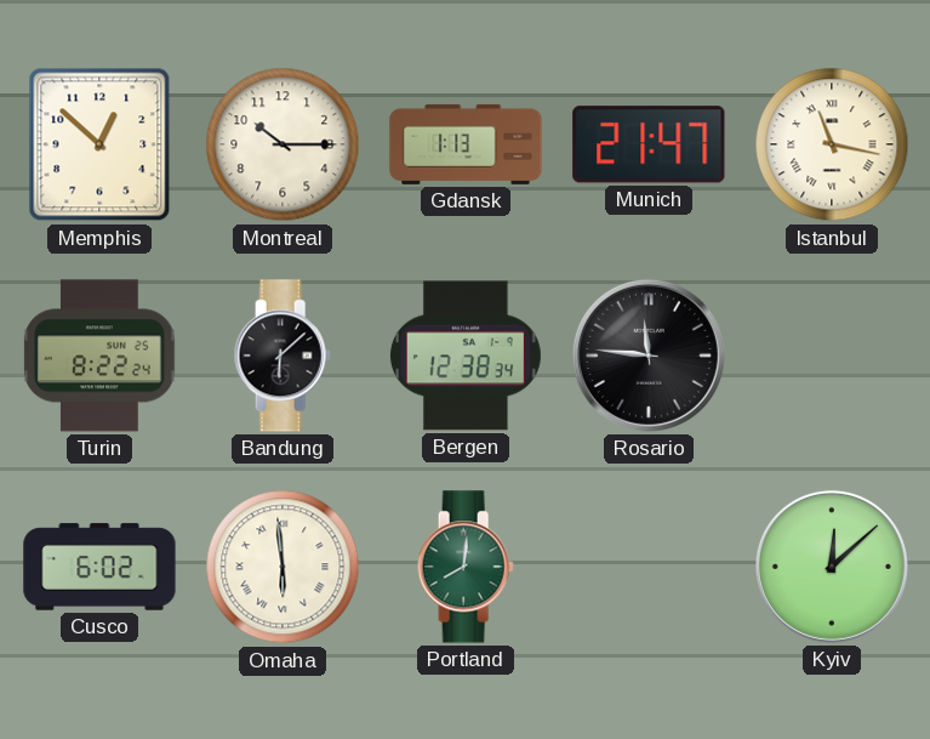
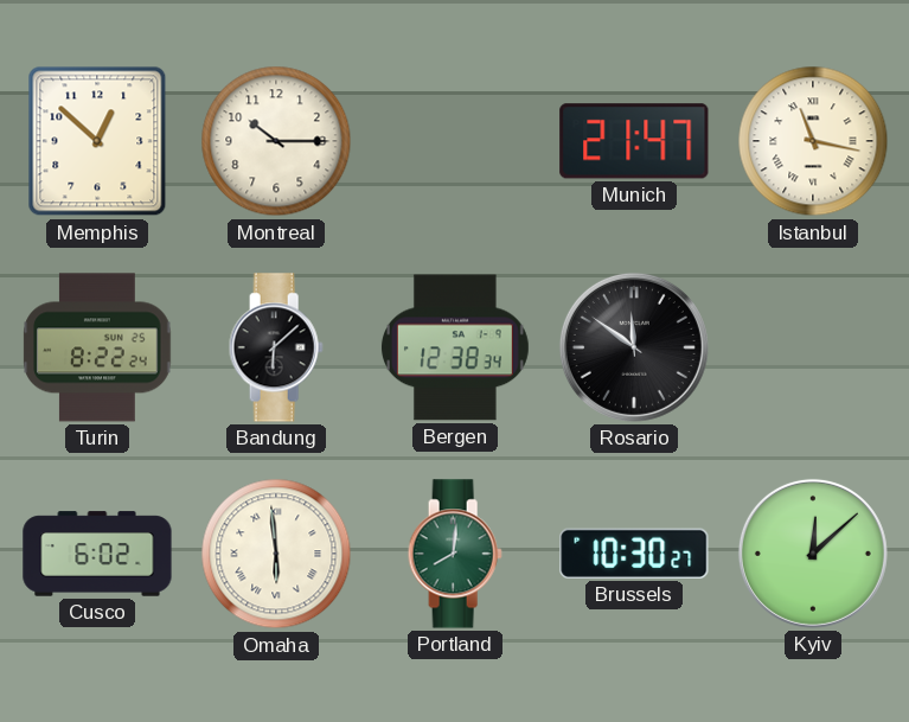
Gdansk: 1:13 -> none
Rosario: 11:46 -> 11:51
Brussels: none -> 10:30
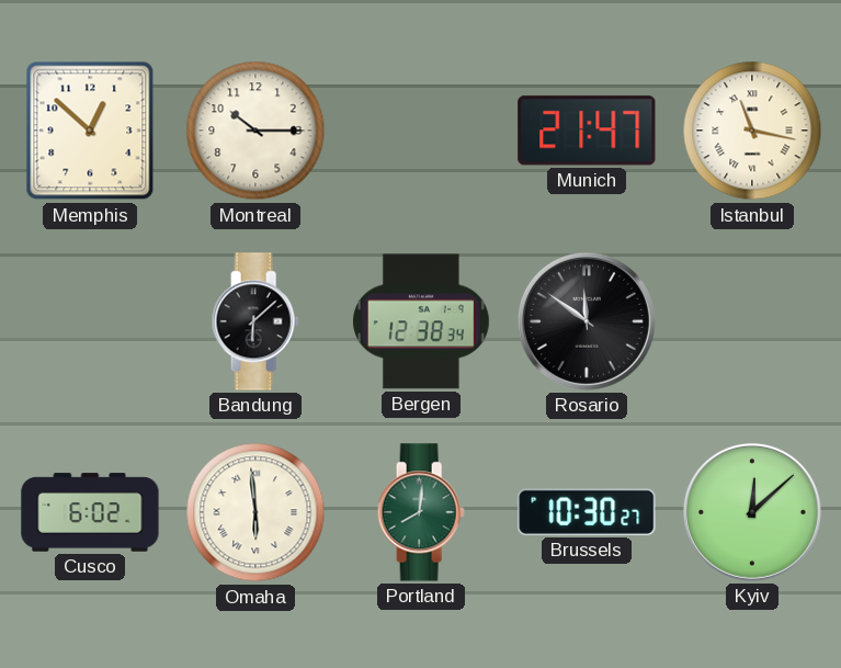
Turin: 8:22 -> none
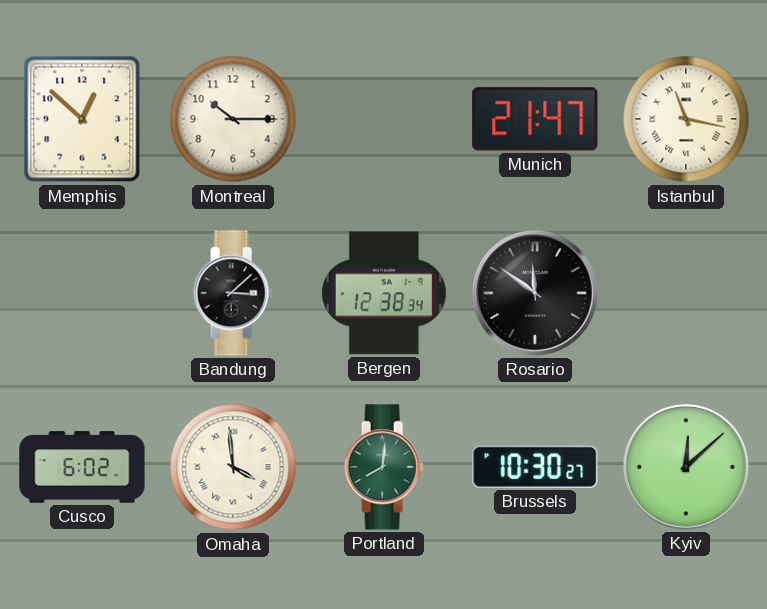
Bandung: 6:08 -> 3:08
Omaha: 5:59 -> 3:59
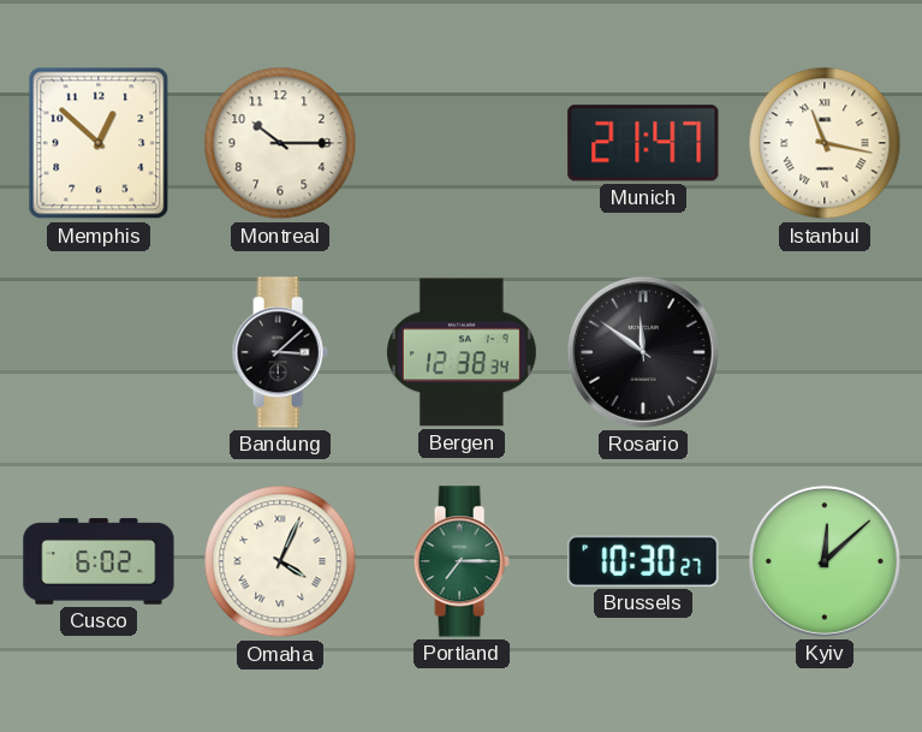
Omaha: 3:59 -> 4:04
Portland: 8:01 -> 7:15
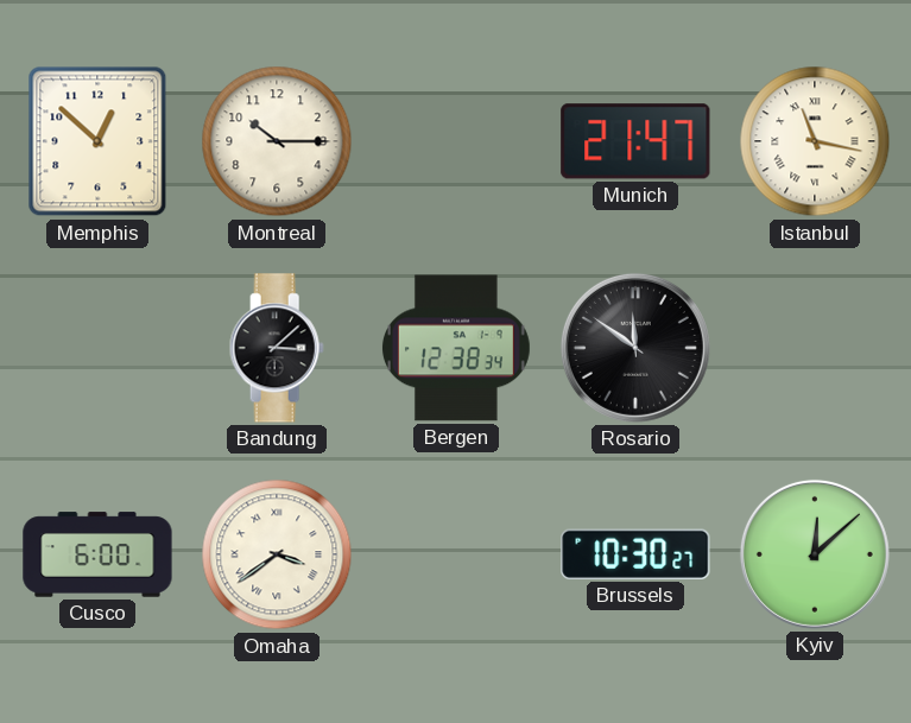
Cusco: 6:02 -> 6:00
Omaha: 4:04 -> 3:39
Portland: 7:15 -> none
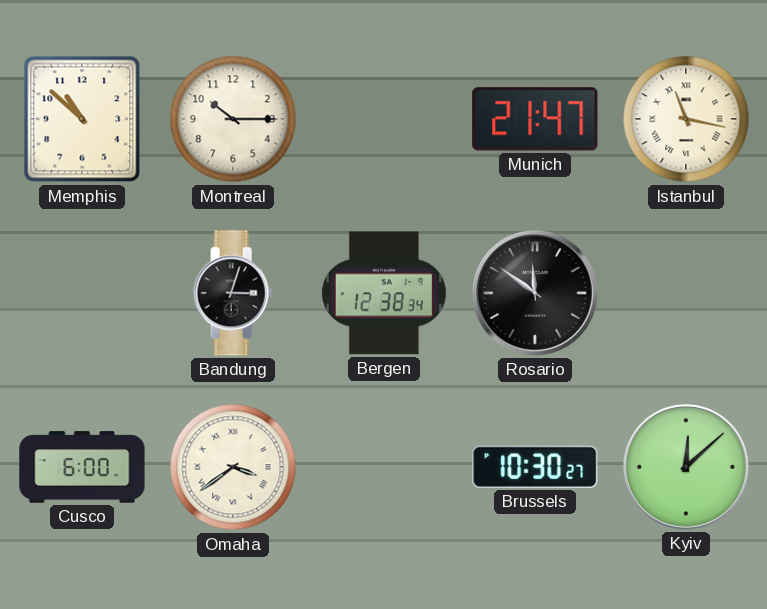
Memphis: 12:52 -> 10:52
Bandung: 3:08 -> 3:03
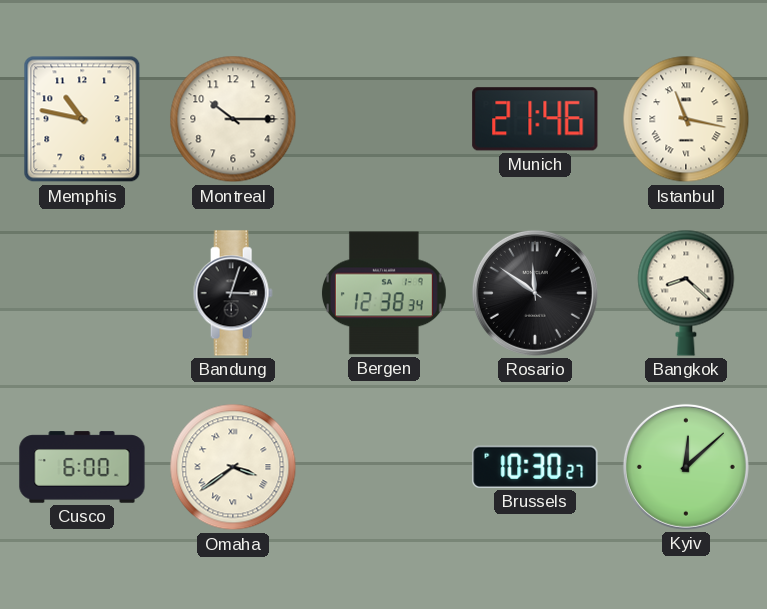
Memphis: 10:52 -> 10:47
Munich: 21:47 -> 21:46
Bangkok: none -> 8:22
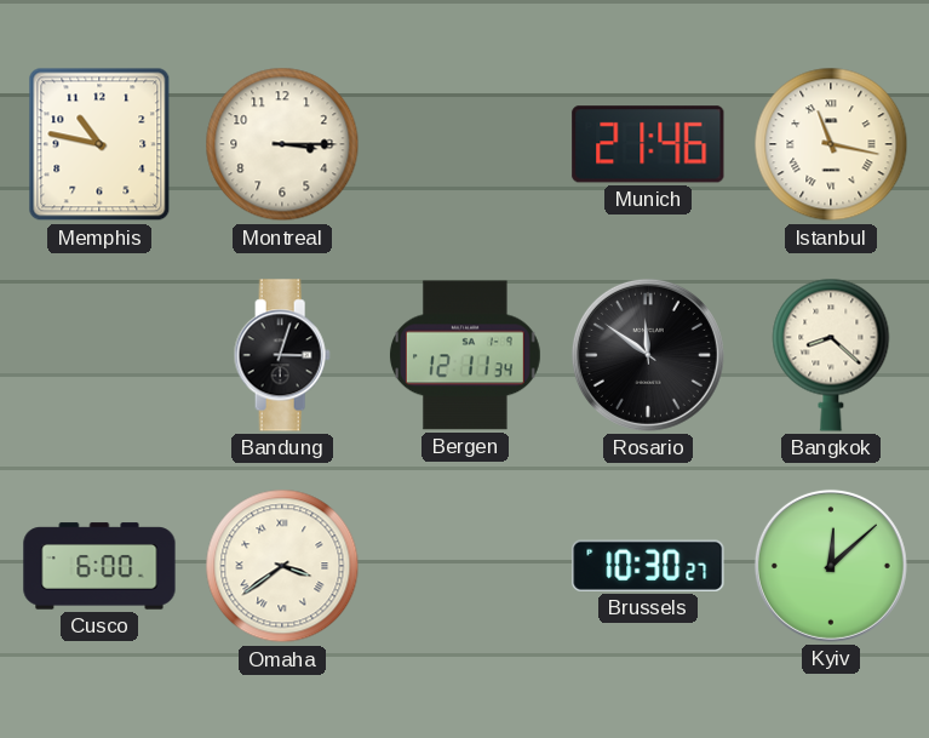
Montreal: 10:15 -> 3:15
Bergen: 12:38 -> 12:11
